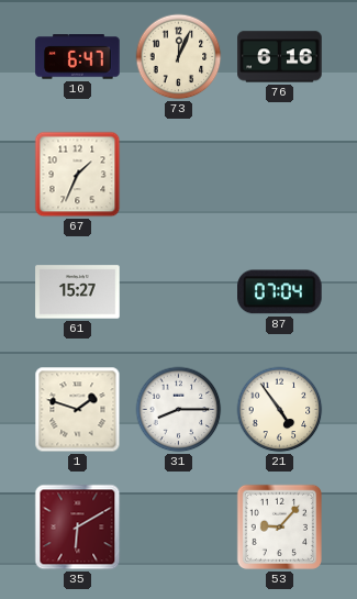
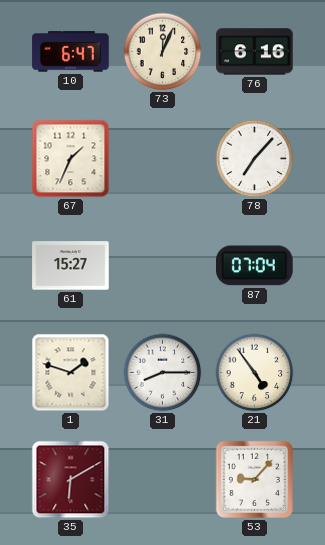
78: none -> 7:07
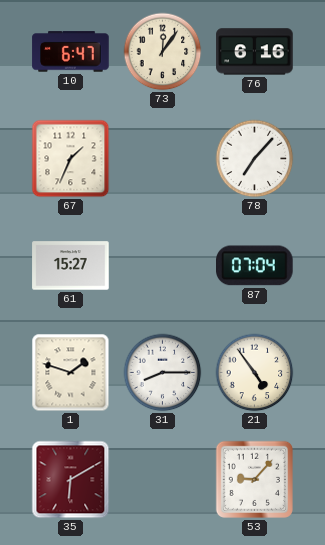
73: 12:04 -> 12:06
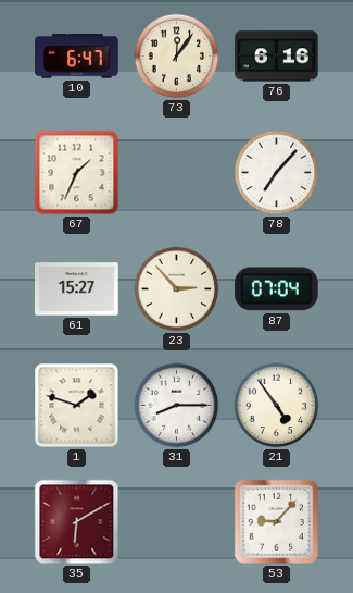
23: none -> 2:53
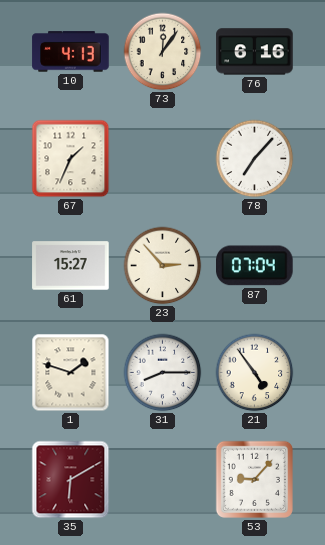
10: 6:47 -> 4:13
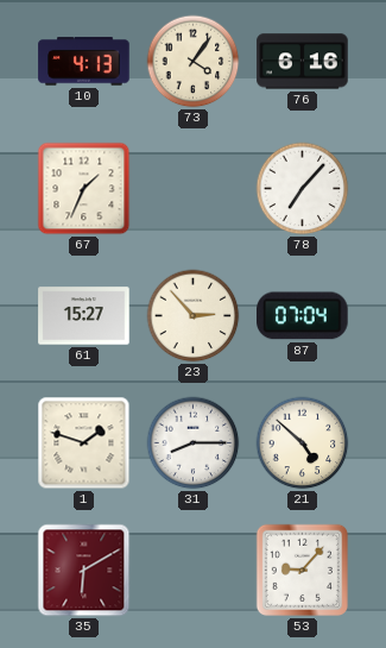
73: 12:06 -> 4:06
21: 4:54 -> 4:52
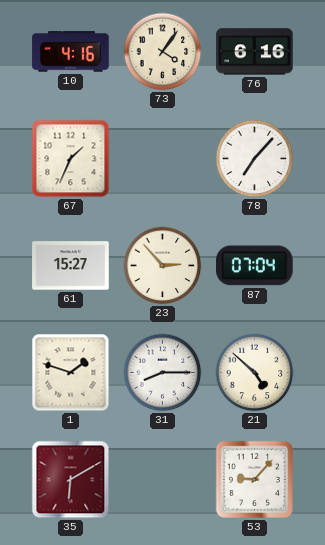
10: 4:13 -> 4:16
